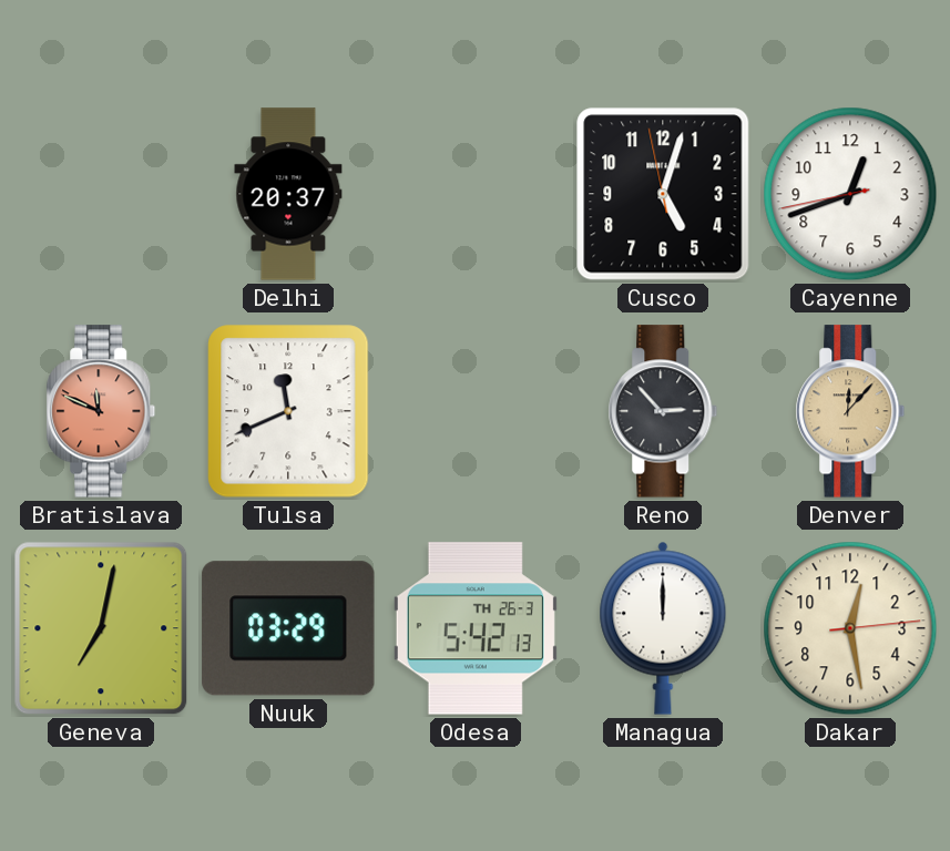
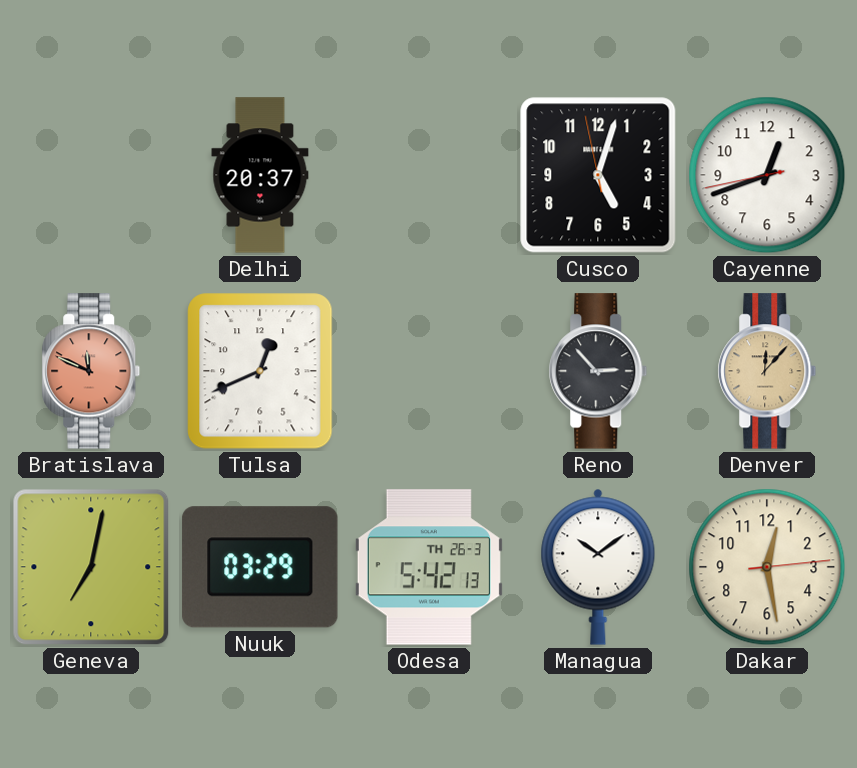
Tulsa: 11:41 -> 12:41
Managua: 12:00 -> 10:09
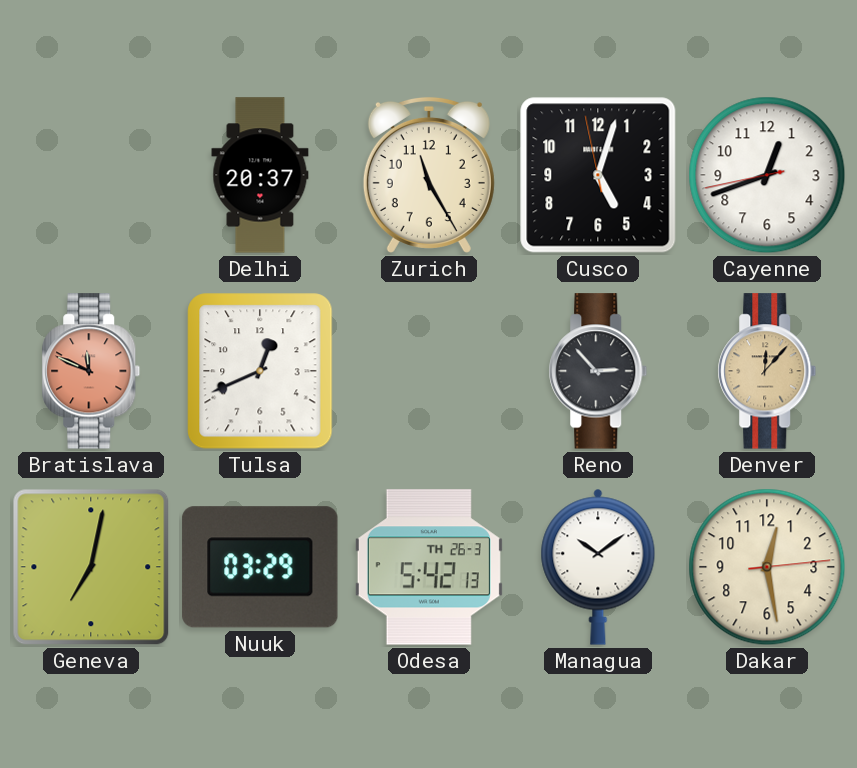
Zurich: none -> 11:25
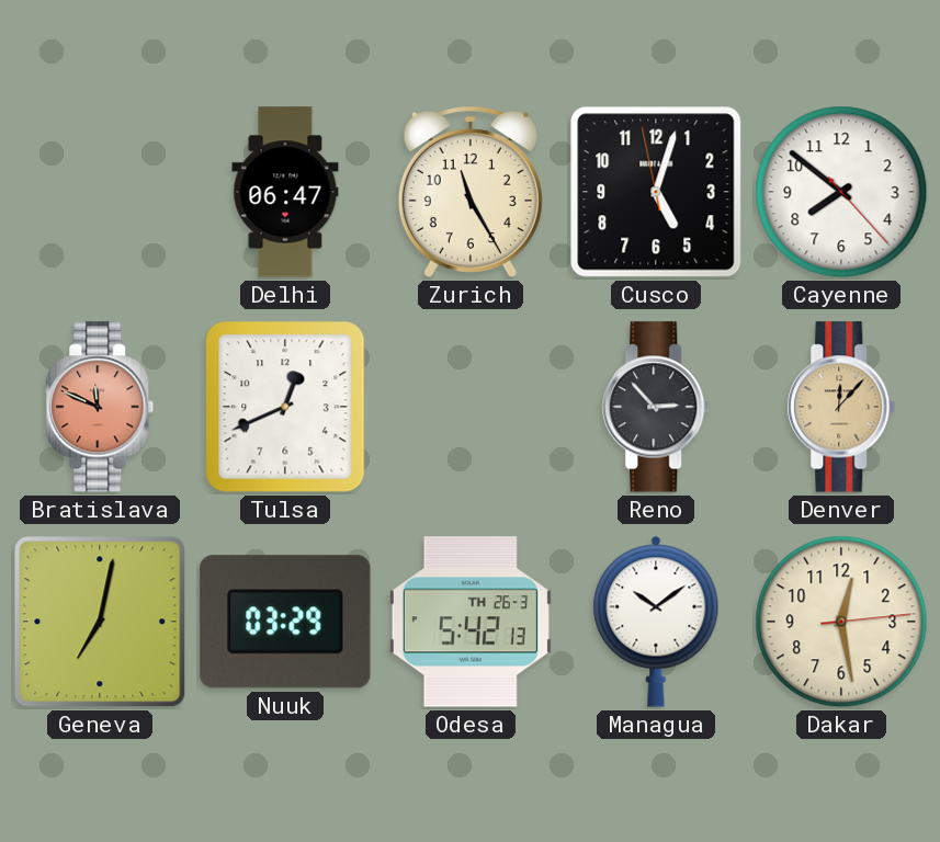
Delhi: 20:37 -> 06:47
Cayenne: 12:41 -> 7:51
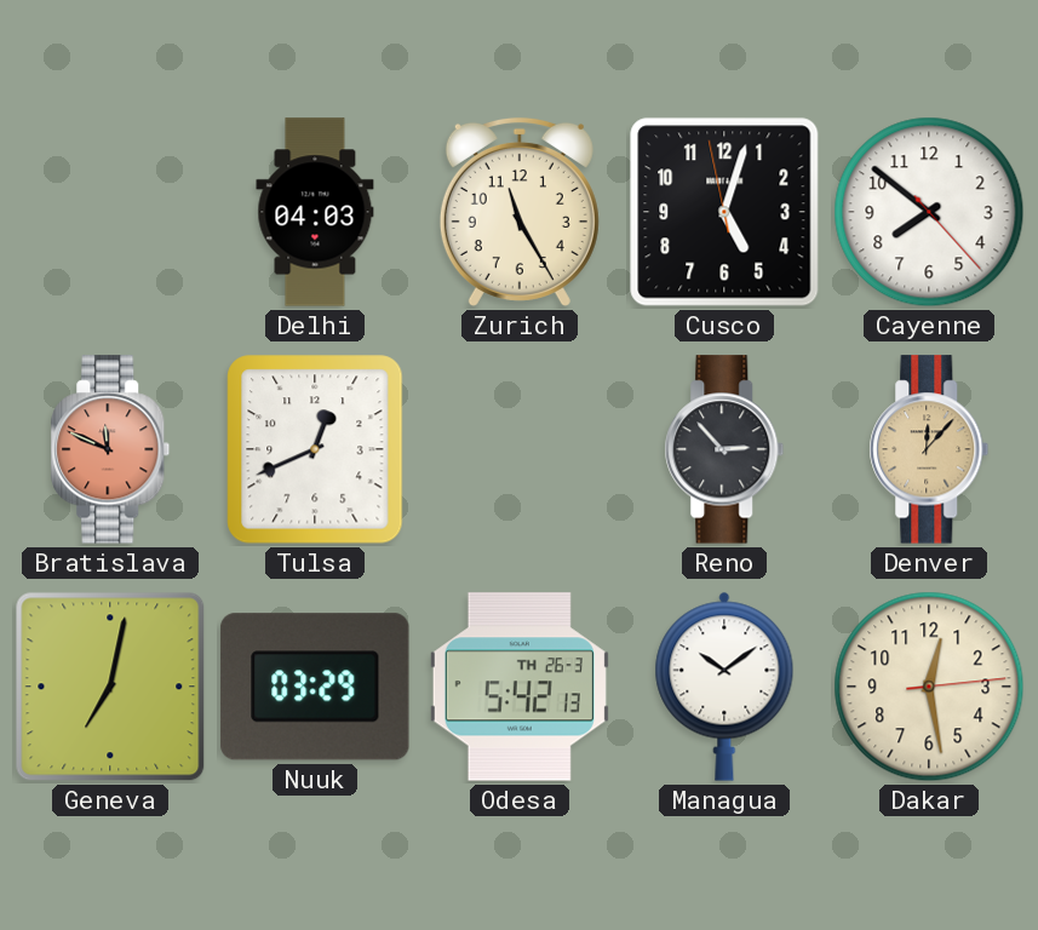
Delhi: 06:47 -> 04:03
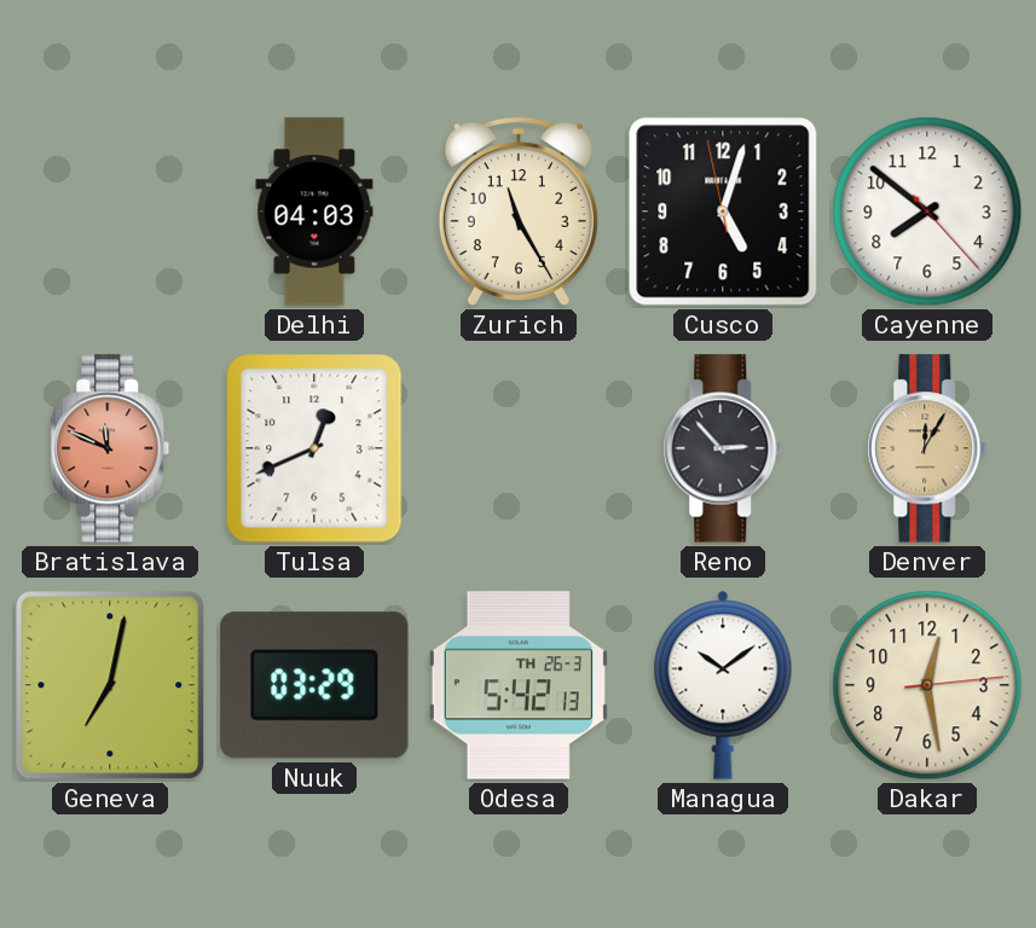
Denver: 12:07 -> 12:05
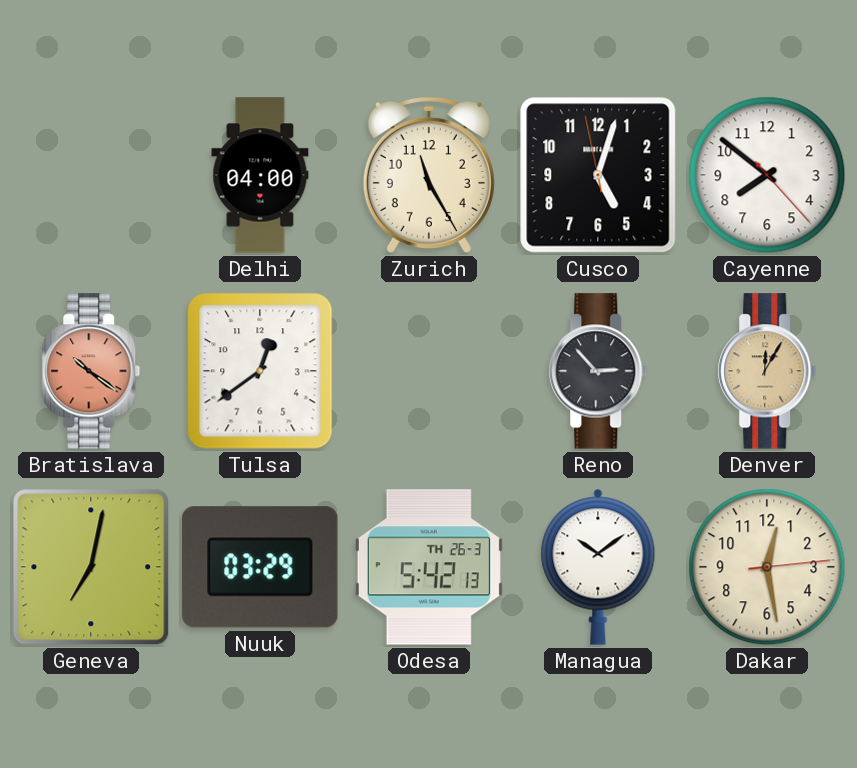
Delhi: 04:03 -> 04:00
Bratislava: 11:49 -> 10:21
Tulsa: 12:41 -> 12:39
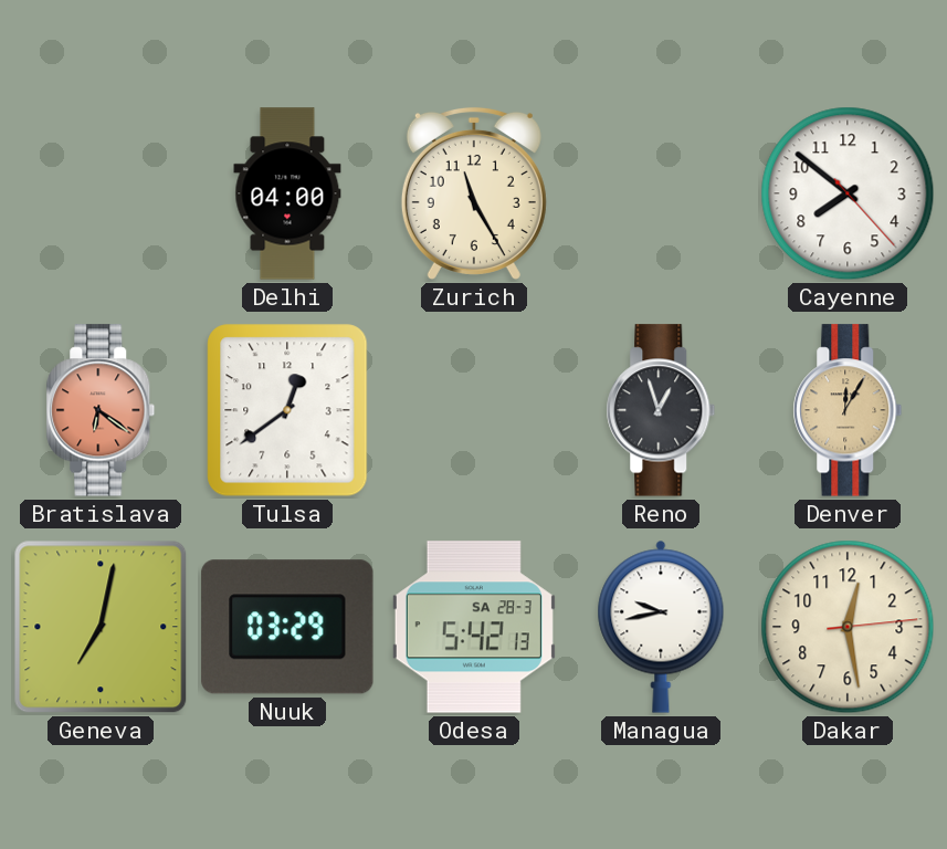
Cusco: 5:02 -> none
Bratislava: 10:21 -> 6:21
Reno: 2:53 -> 12:57
Odesa date: TH 26-3 -> SA 28-3
Managua: 10:09 -> 9:43
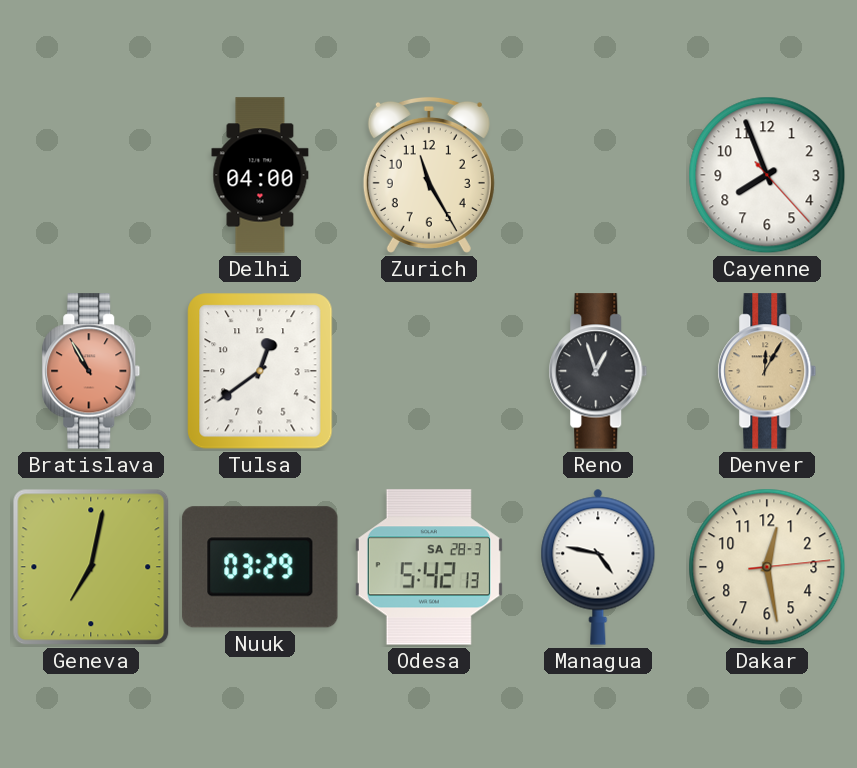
Cayenne: 7:51 -> 7:56
Bratislava: 6:21 -> 10:55
Managua: 9:43 -> 4:47
